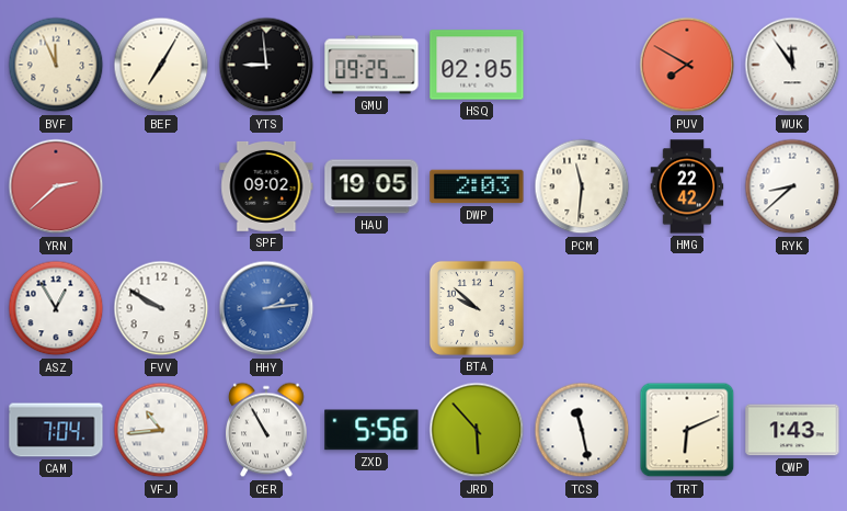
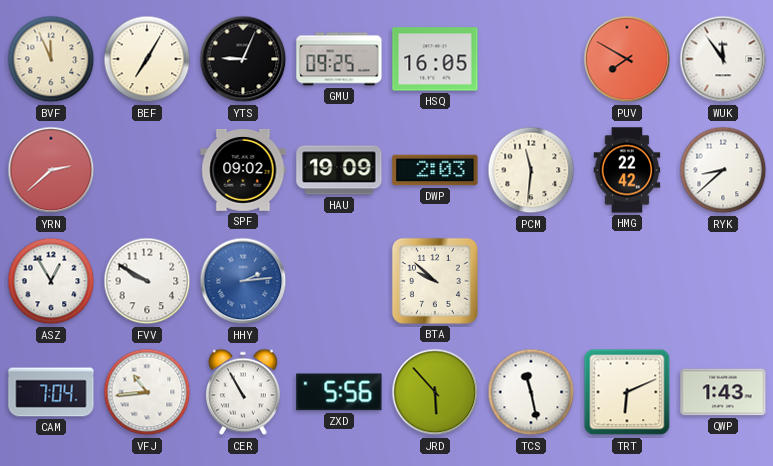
YTS: 8:59 -> 9:04
HSQ: 02:05 -> 16:05
HAU: 19:05 -> 19:09
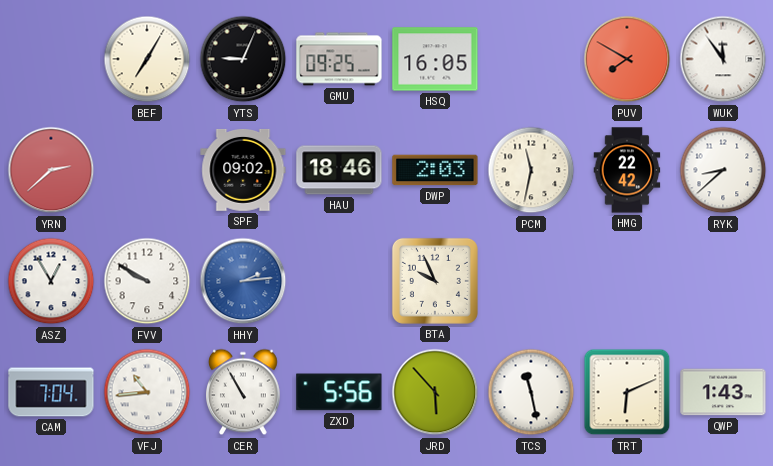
BVF: 11:56 -> none
HAU: 19:09 -> 18:46
PCM: 11:31 -> 11:32
BTA: 9:52 -> 9:56
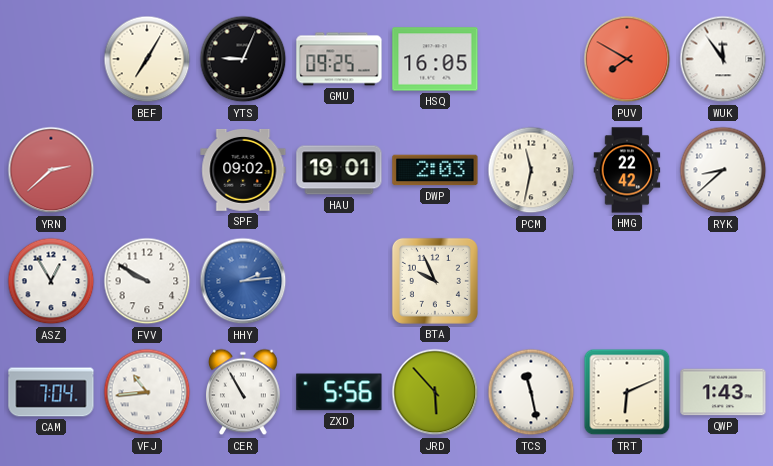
HAU: 18:46 -> 19:01
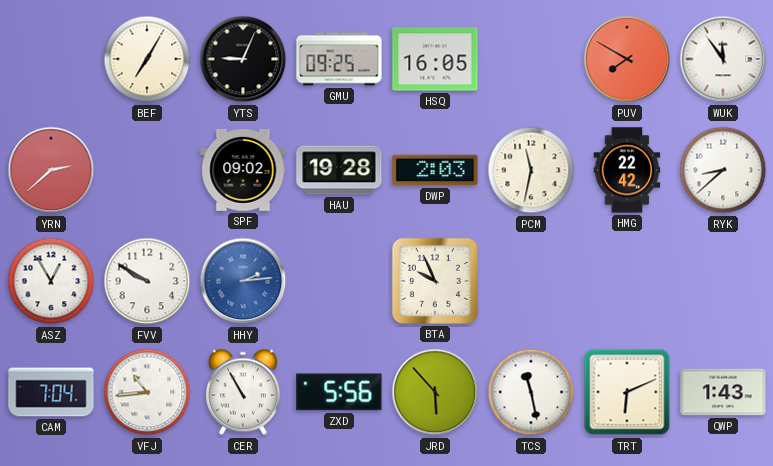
HAU: 19:01 -> 19:28
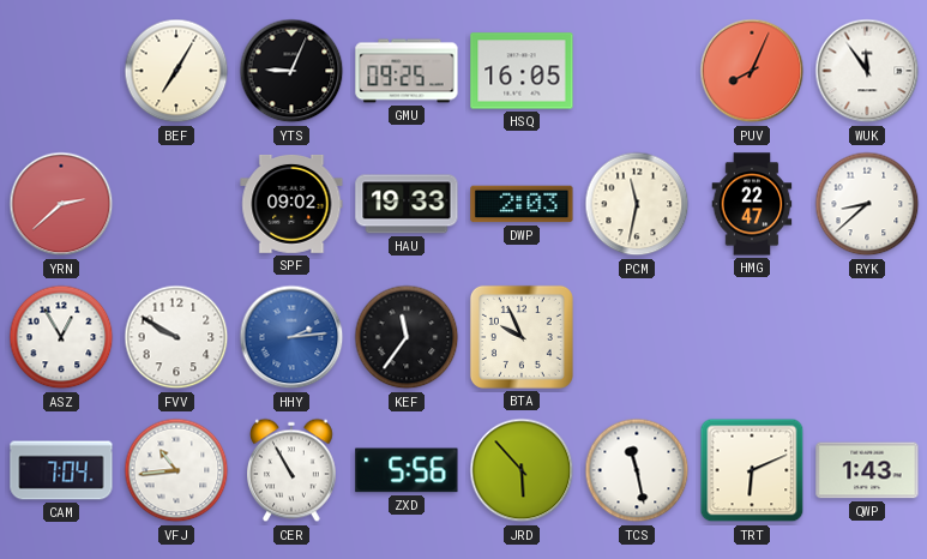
PUV: 7:50 -> 8:04
HAU: 19:28 -> 19:33
HMG: 22:42 -> 22:47
KEF: none -> 11:36
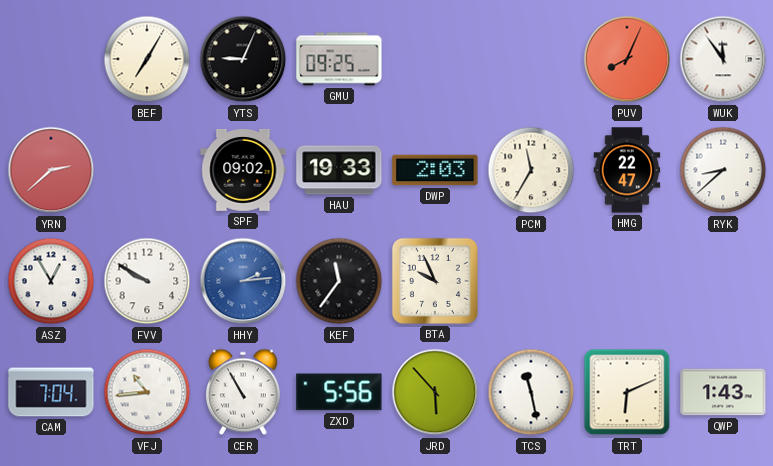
HSQ: 16:05 -> none
PCM: 11:32 -> 11:35
